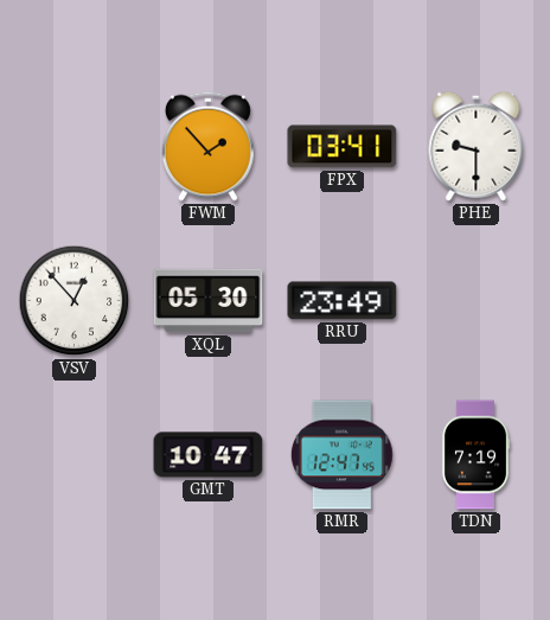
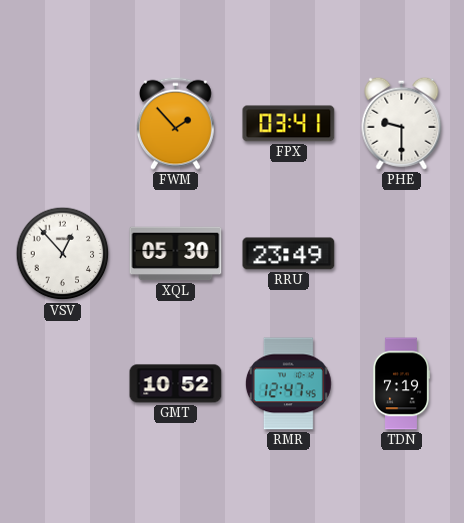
GMT: 10:47 -> 10:52
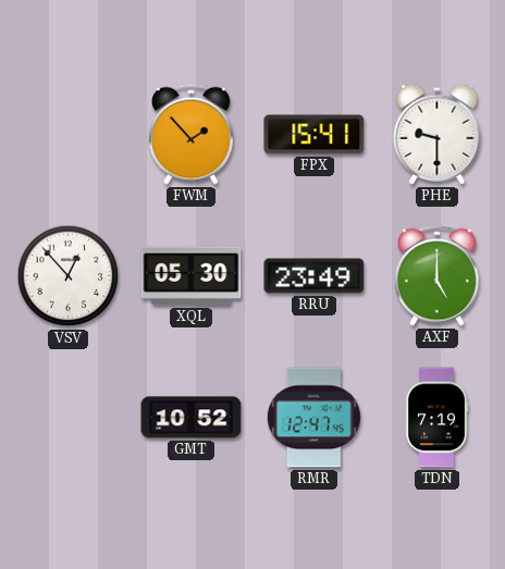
FPX: 03:41 -> 15:41
AXF: none -> 5:00
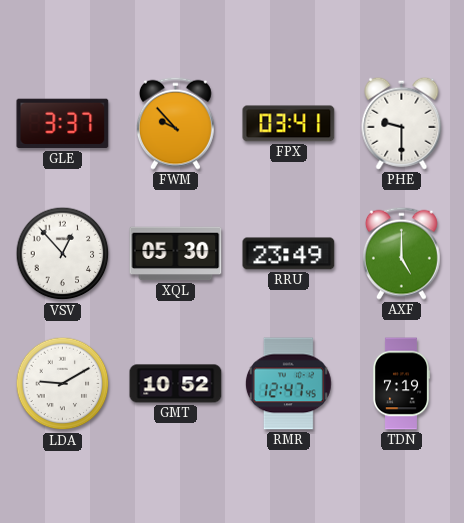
GLE: none -> 3:37
FWM: 1:53 -> 9:53
FPX: 15:41 -> 03:41
LDA: none -> 9:10
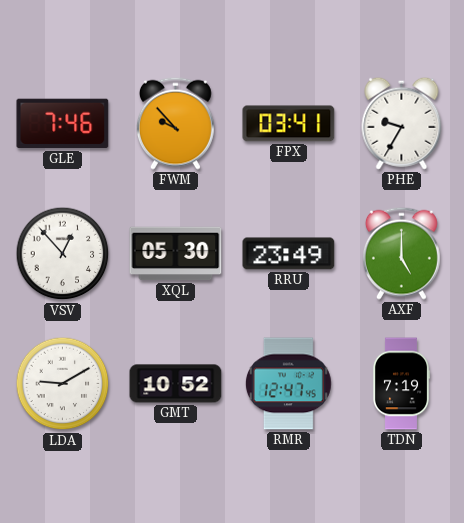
GLE: 3:37 -> 7:46
PHE: 9:30 -> 9:35
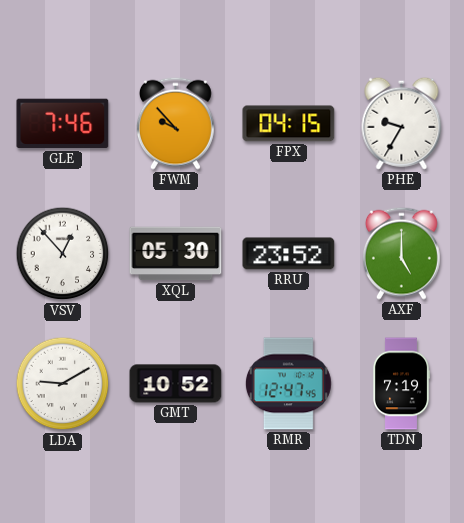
FPX: 03:41 -> 04:15
RRU: 23:49 -> 23:52
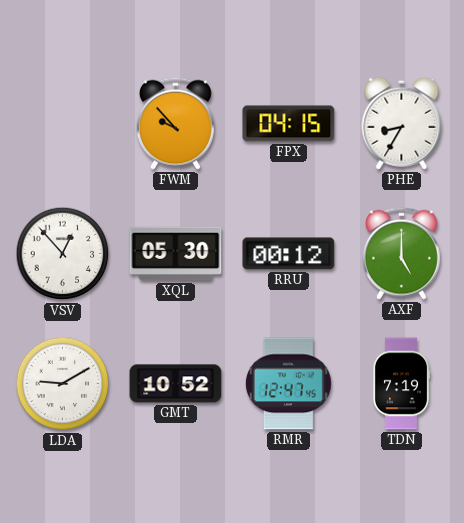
GLE: 7:46 -> none
PHE: 9:35 -> 8:35
RRU: 23:52 -> 00:12
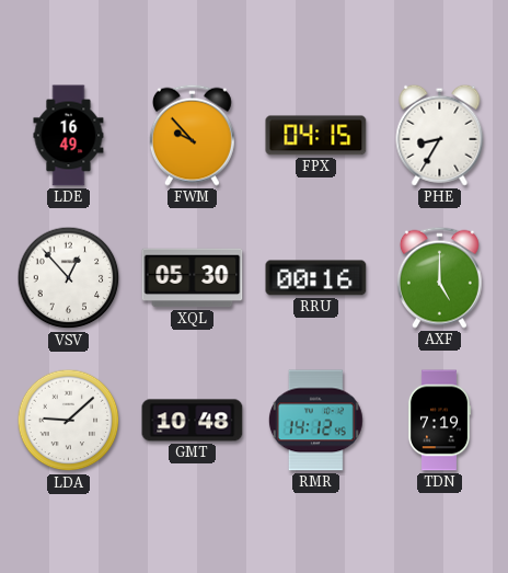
LDE: none -> 16:49
RRU: 00:12 -> 00:16
LDA: 9:10 -> 9:08
GMT: 10:52 -> 10:48
RMR: 12:47 -> 14:12
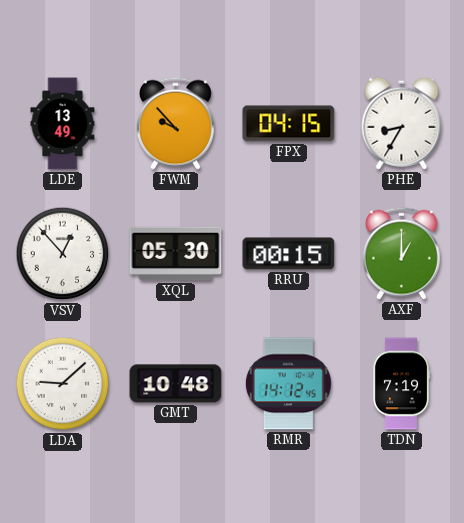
LDE: 16:49 -> 13:49
RRU: 00:16 -> 00:15
AXF: 5:00 -> 1:00
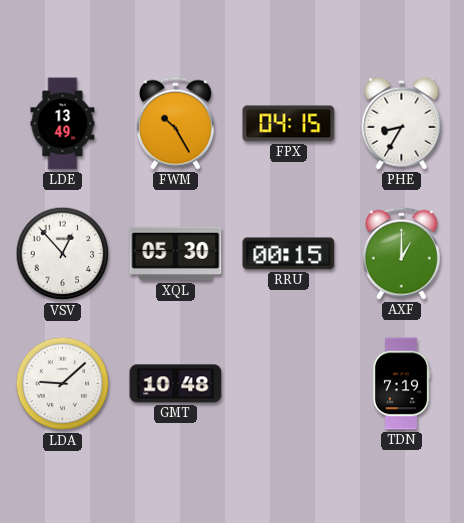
FWM: 9:53 -> 10:25
RMR: 14:12 -> none
